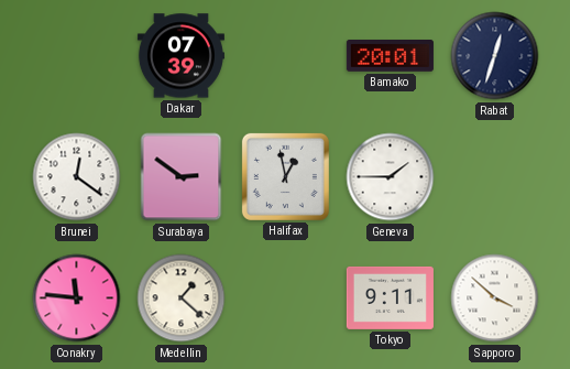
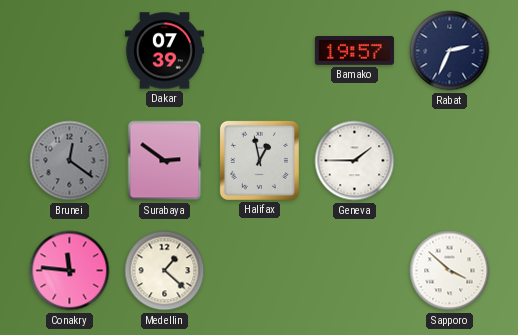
Bamako: 20:01 -> 19:57
Rabat: 12:33 -> 2:34
Brunei dial: white -> grey
Tokyo: 9:11 -> none
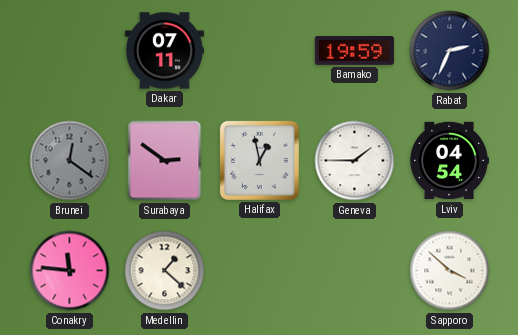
Dakar: 07:39 -> 07:11
Bamako: 19:57 -> 19:59
Lviv: none -> 04:54
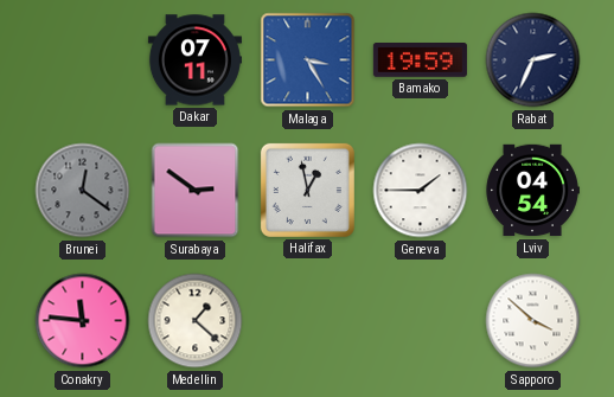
Malaga: none -> 3:25
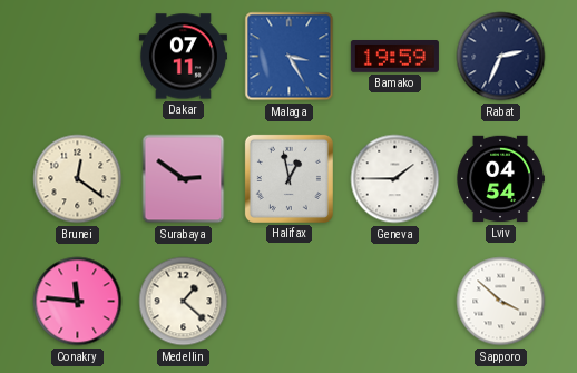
Brunei dial: grey -> cream
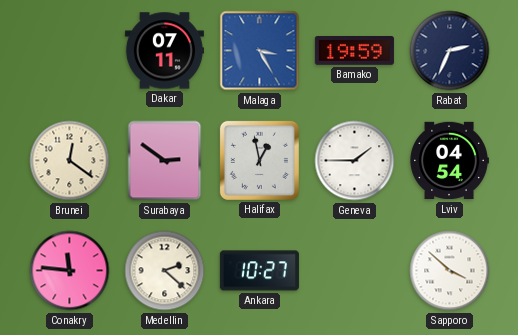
Medellin: 1:22 -> 2:22
Ankara: none -> 10:27
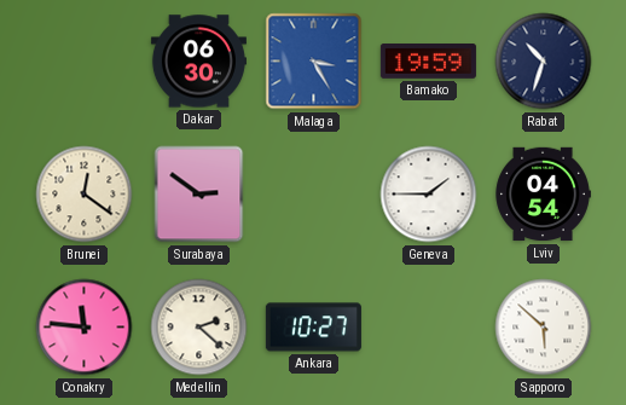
Dakar: 07:11 -> 06:30
Rabat: 2:34 -> 10:33
Halifax: 12:58 -> none
Sapporo: 3:52 -> 5:52
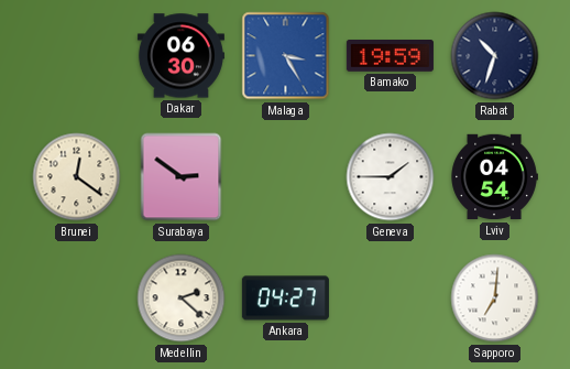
Conakry: 11:46 -> none
Ankara: 10:27 -> 04:27
Sapporo: 5:52 -> 7:01
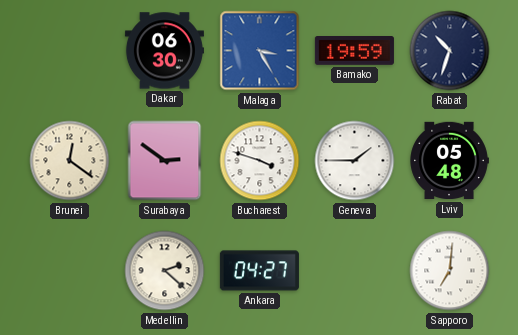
Bucharest: none -> 3:48
Lviv: 04:54 -> 05:48
